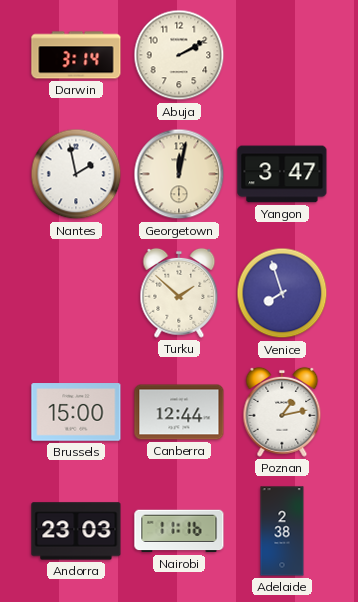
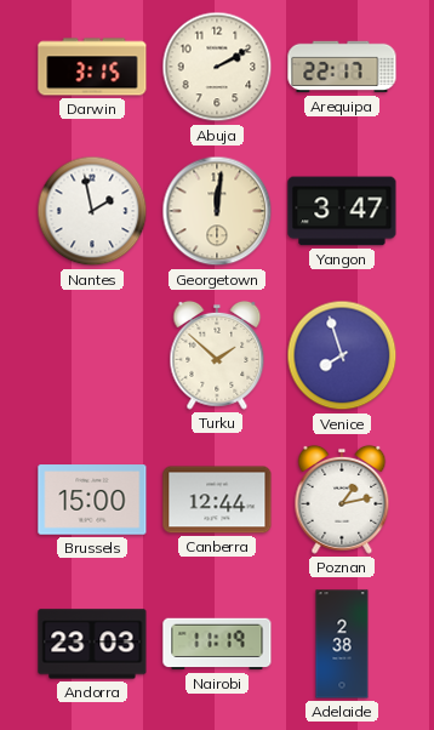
Darwin: 3:14 -> 3:15
Arequipa: none -> 22:17
Georgetown: 12:02 -> 12:01
Nairobi: 11:16 -> 11:19
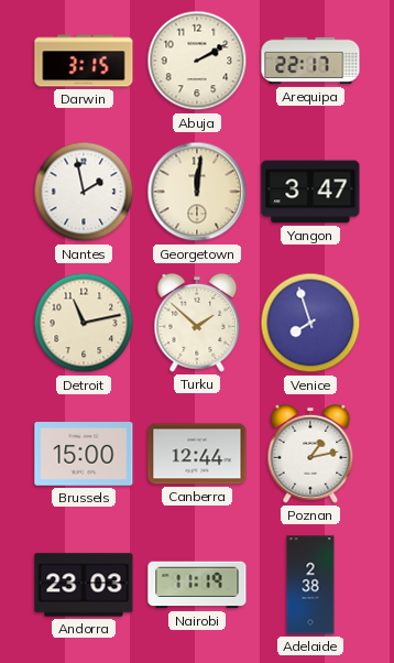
Detroit: none -> 11:13
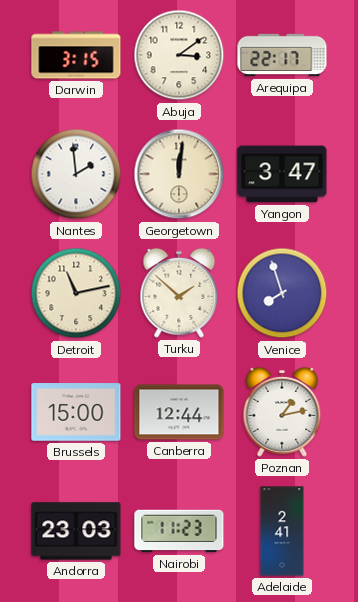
Abuja: 2:10 -> 3:09
Nantes: 1:58 -> 1:59
Nairobi: 11:19 -> 11:23
Adelaide: 2:38 -> 2:41
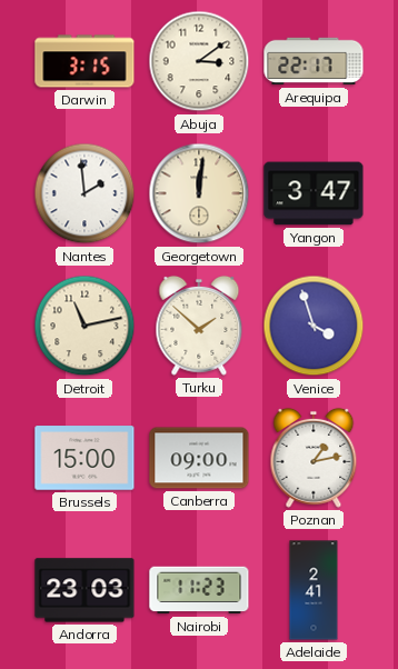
Venice: 7:57 -> 3:57
Canberra: 12:44 -> 09:00
